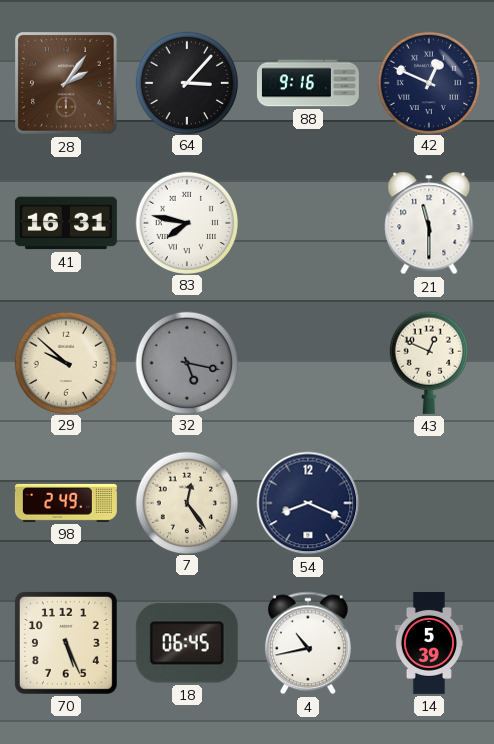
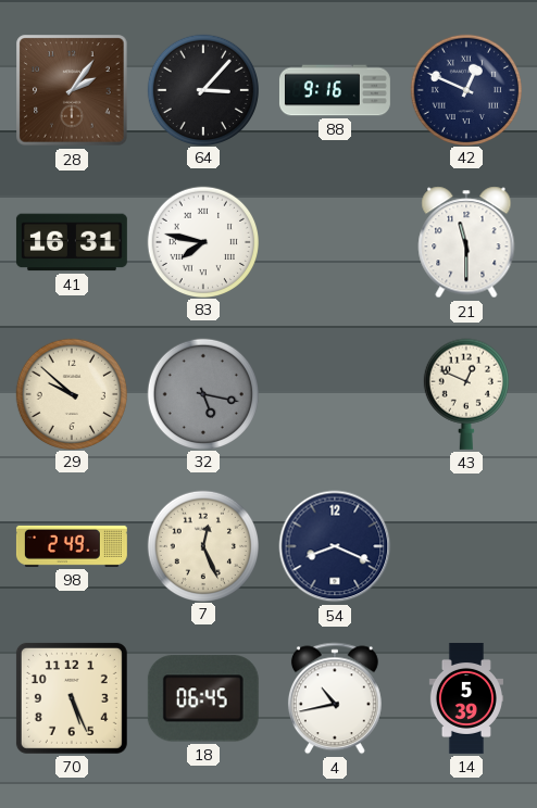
7: 12:24 -> 12:26
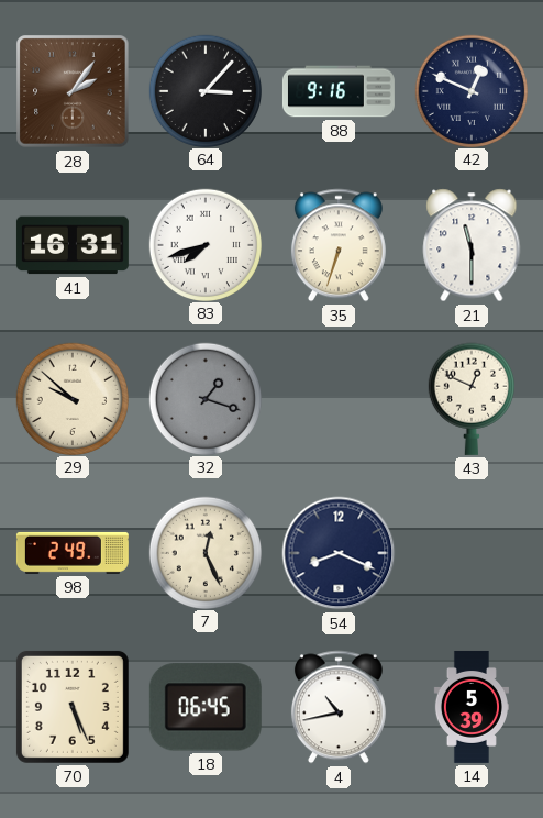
83: 7:47 -> 7:42
35: none -> 6:33
32: 5:17 -> 1:18
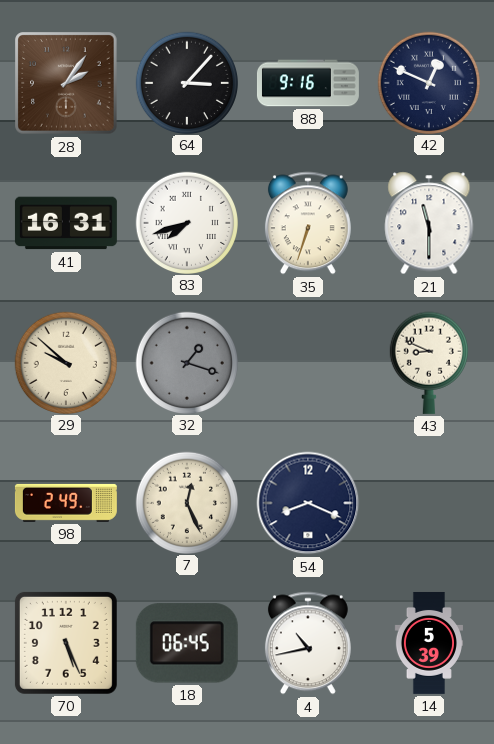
43: 12:49 -> 8:49
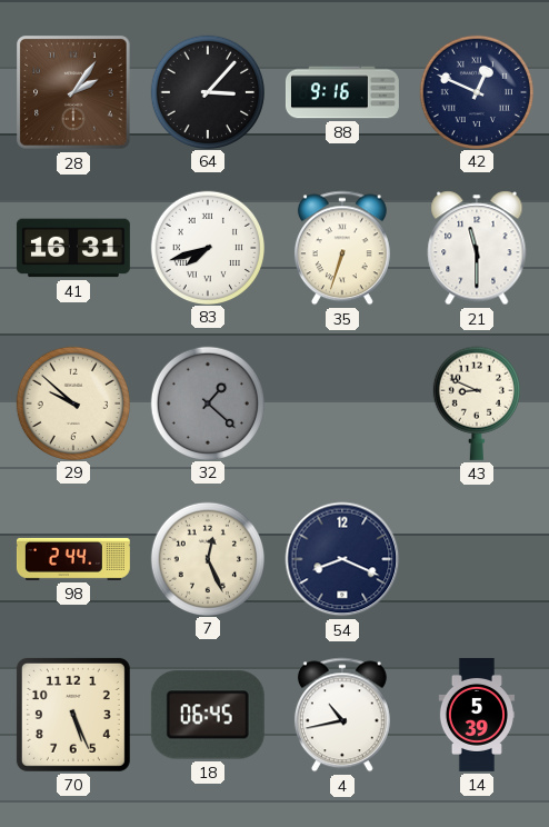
32: 1:18 -> 1:22
98: 2:49 -> 2:44
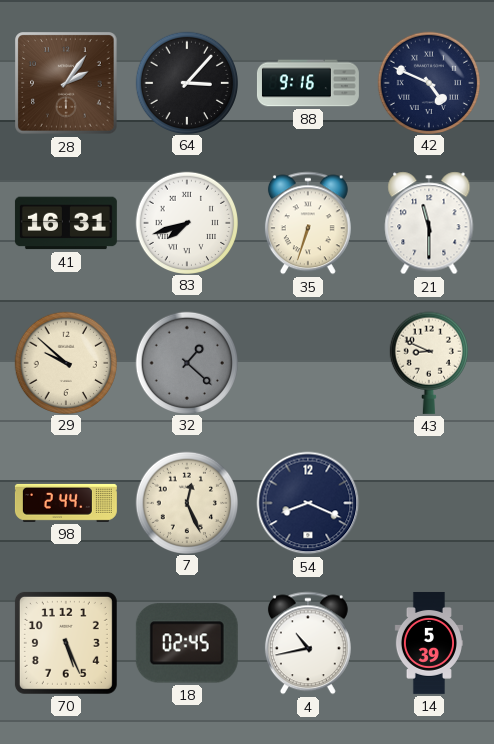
42: 12:49 -> 4:49
18: 06:45 -> 02:45
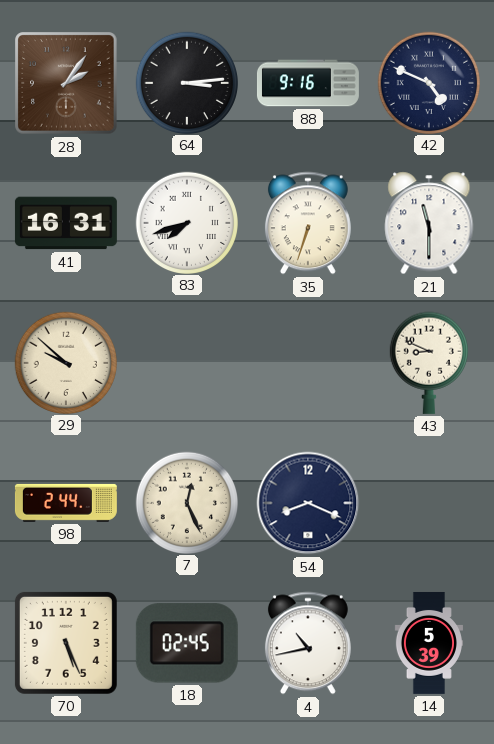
64: 3:07 -> 3:14
32: 1:22 -> none
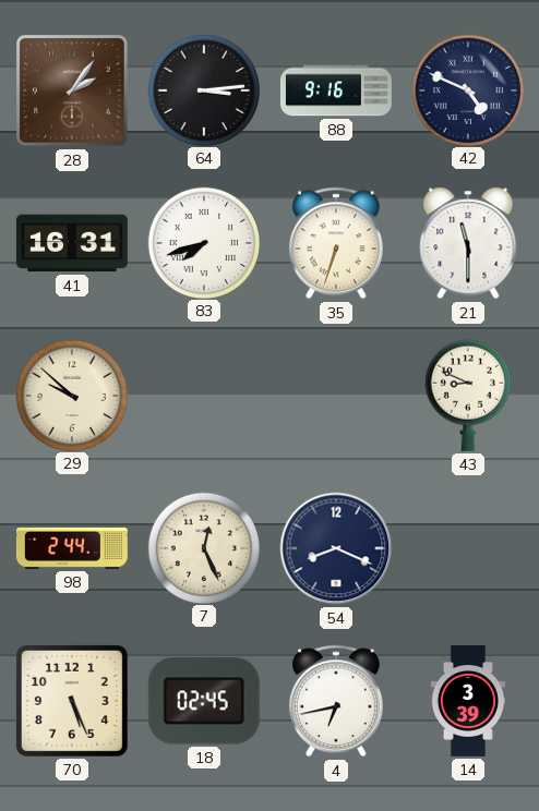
4: 10:43 -> 6:43
14: 5:39 -> 3:39
